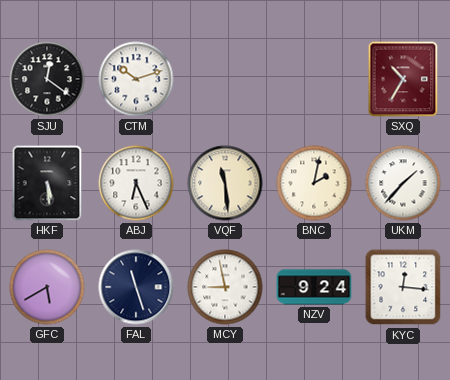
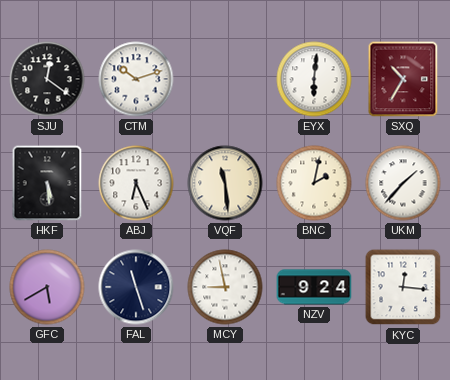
EYX: none -> 6:01
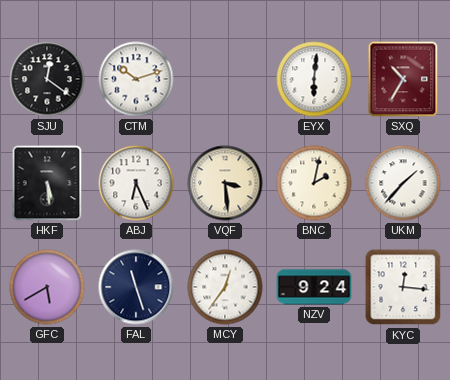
VQF: 11:29 -> 3:29
MCY: 8:58 -> 12:36
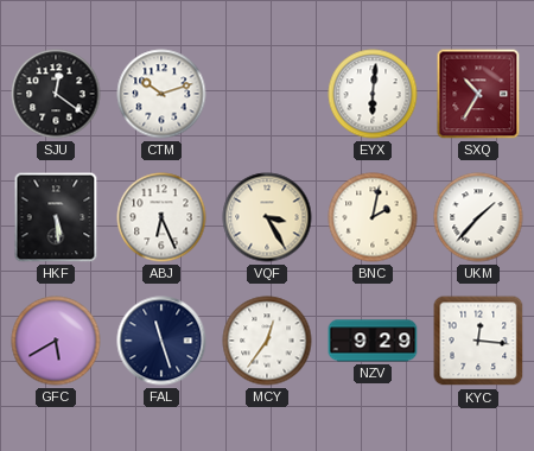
VQF: 3:29 -> 3:25
NZV: 9:24 -> 9:29
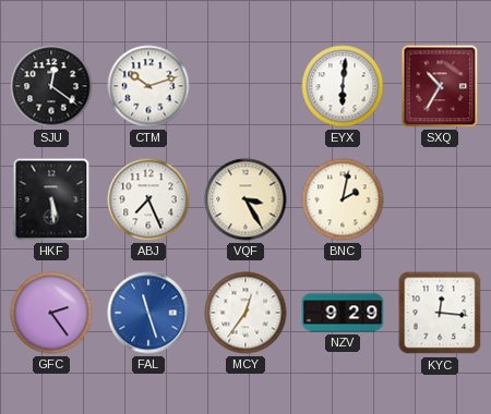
ABJ: 6:26 -> 7:26
UKM: 1:37 -> none
GFC: 5:40 -> 2:24
FAL dial: navy -> blue
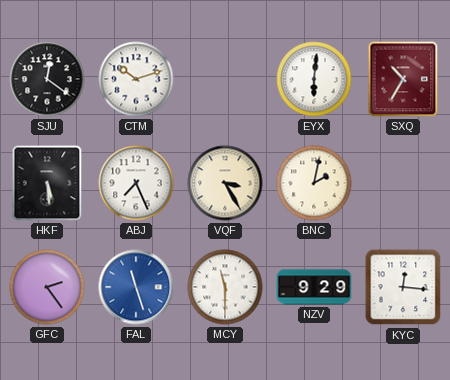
MCY: 12:36 -> 11:30
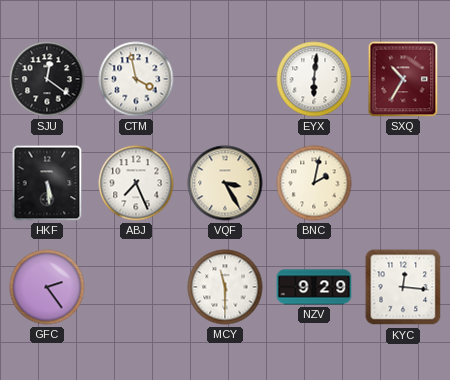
CTM: 10:12 -> 3:58
FAL: 11:27 -> none
